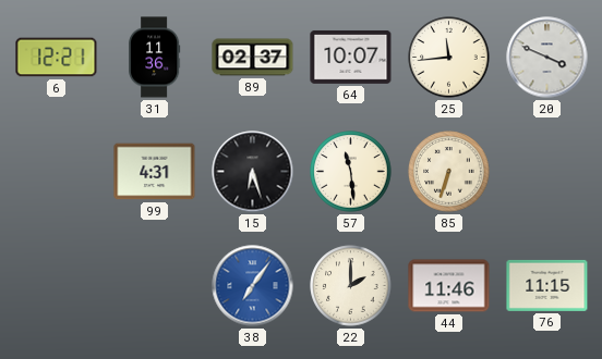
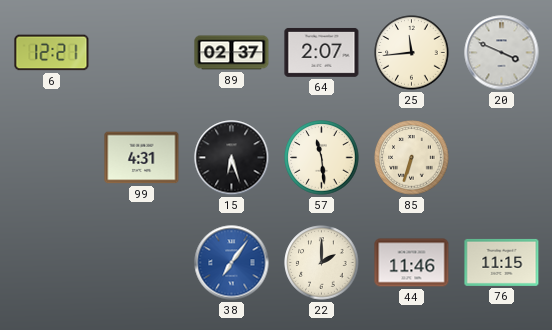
31: 11:36 -> none
64: 10:07 -> 2:07
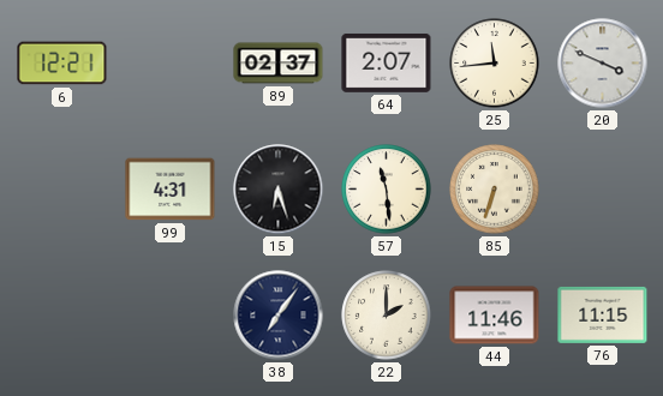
38 dial: blue -> navy
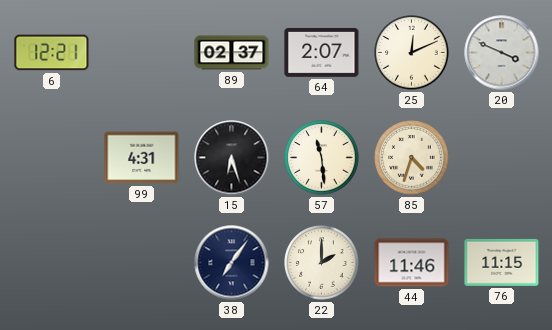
25: 11:44 -> 12:11
85: 6:33 -> 4:33
